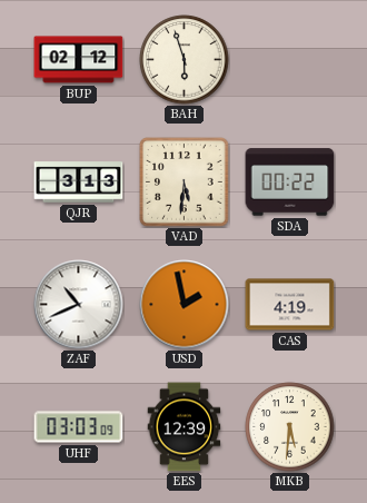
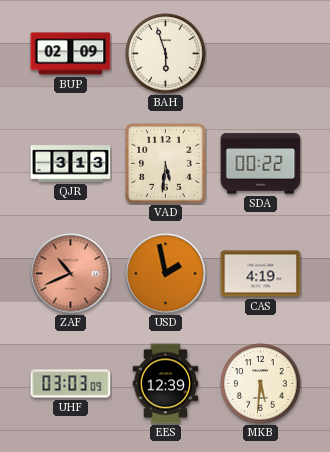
BUP: 02:12 -> 02:09
ZAF dial: white -> salmon
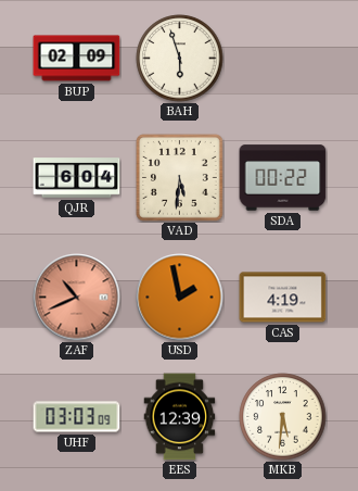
QJR: 3:13 -> 6:04
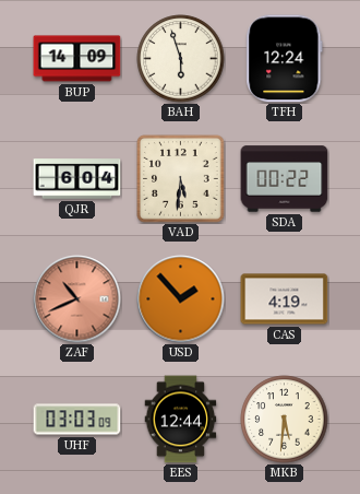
BUP: 02:09 -> 14:09
TFH: none -> 12:24
USD: 1:58 -> 1:53
EES: 12:39 -> 12:44
